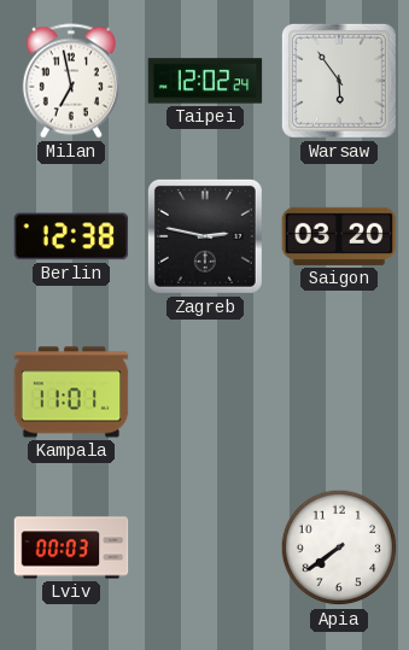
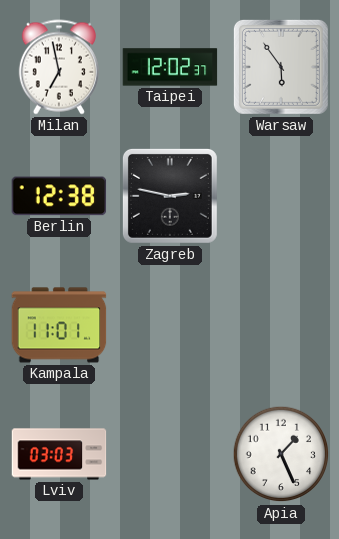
Taipei: 12:02:24 -> 12:02:37
Saigon: 03:20 -> none
Lviv: 00:03 -> 03:03
Apia: 7:39 -> 1:26
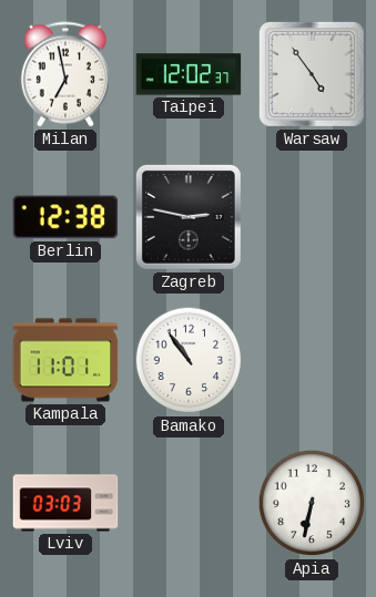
Warsaw: 5:54 -> 4:54
Bamako: none -> 10:54
Apia: 1:26 -> 6:32
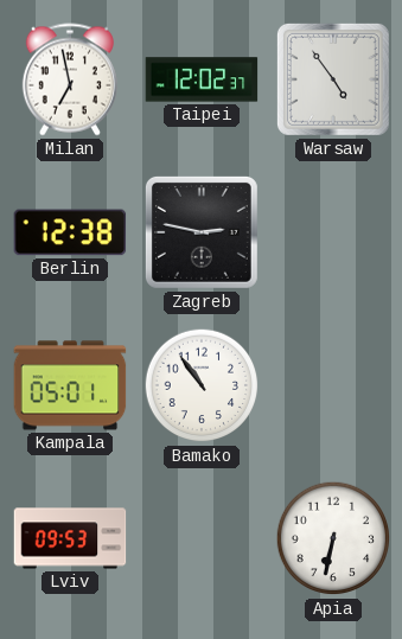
Kampala: 11:01 -> 05:01
Lviv: 03:03 -> 09:53
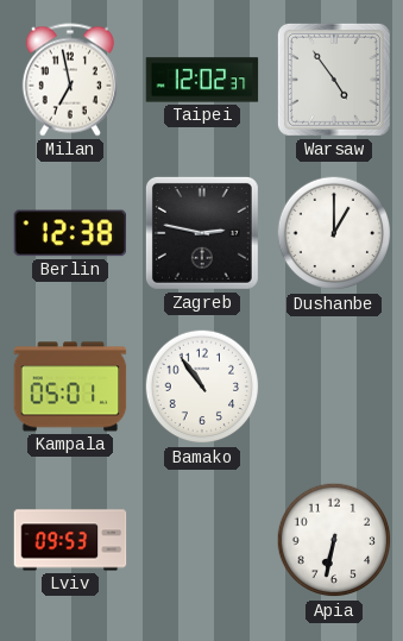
Dushanbe: none -> 1:00
